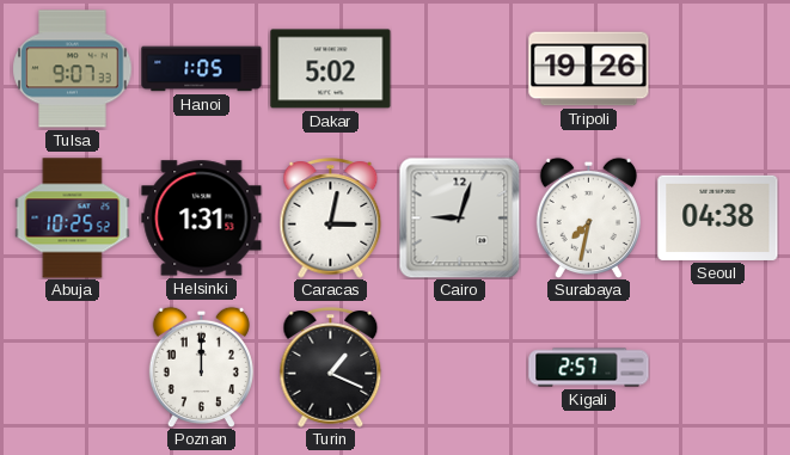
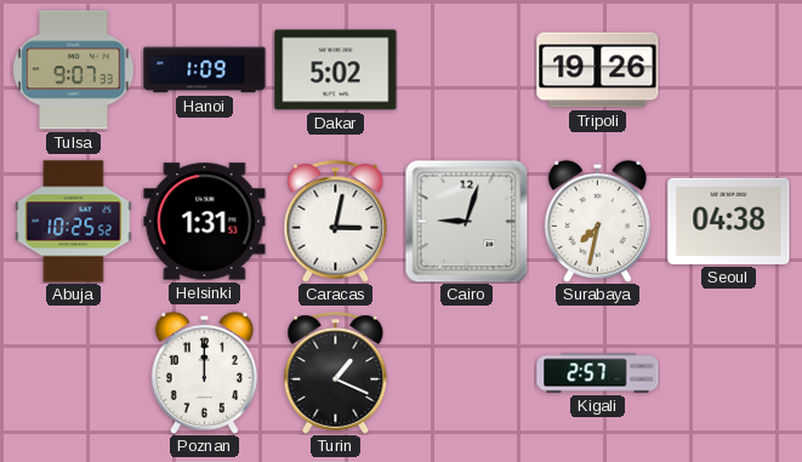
Hanoi: 1:05 -> 1:09
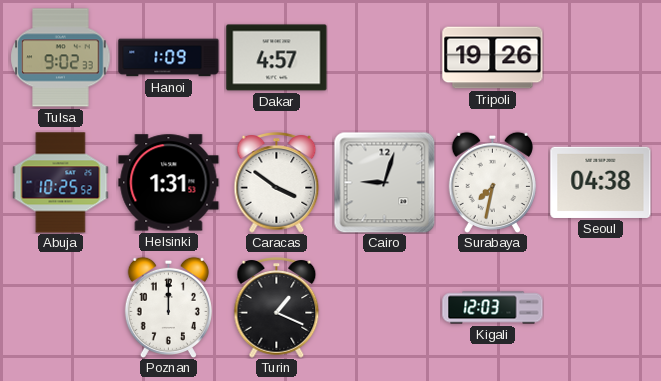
Tulsa: 9:07 -> 9:02
Dakar: 5:02 -> 4:57
Caracas: 3:02 -> 3:51
Kigali: 2:57 -> 12:03
